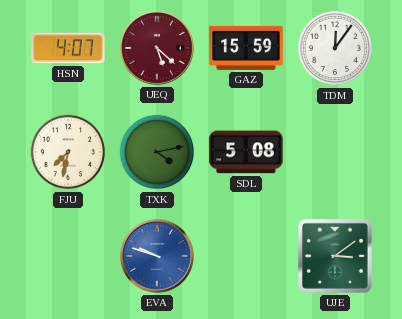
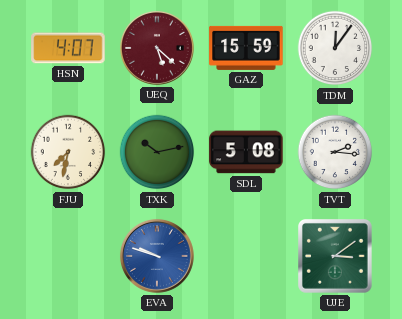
TXK: 4:13 -> 10:13
TVT: none -> 2:16
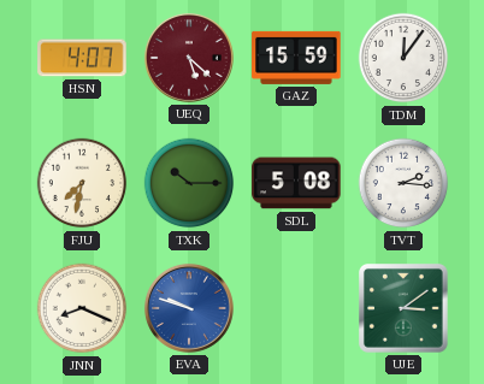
TXK: 10:13 -> 10:15
JNN: none -> 8:19
